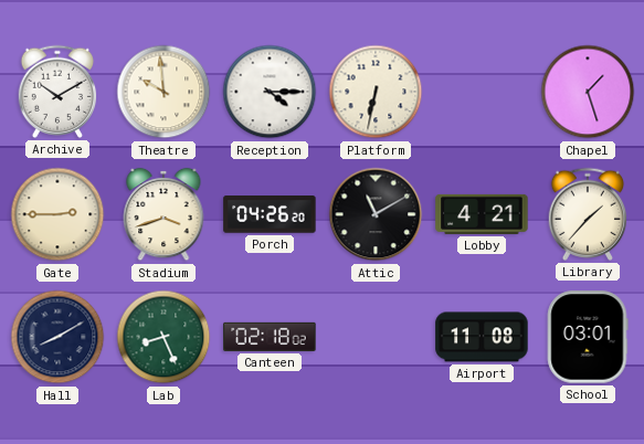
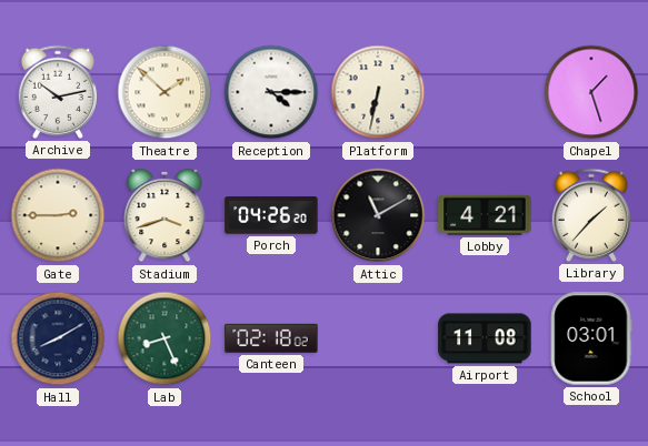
Archive: 10:10 -> 10:13
Theatre: 9:59 -> 1:52
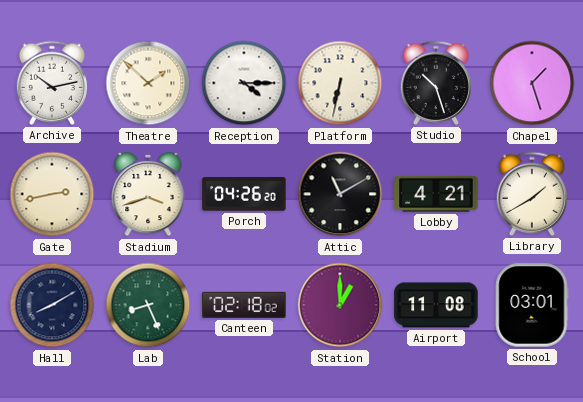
Studio: none -> 10:27
Gate: 2:45 -> 2:43
Library: 1:37 -> 1:40
Station: none -> 1:00
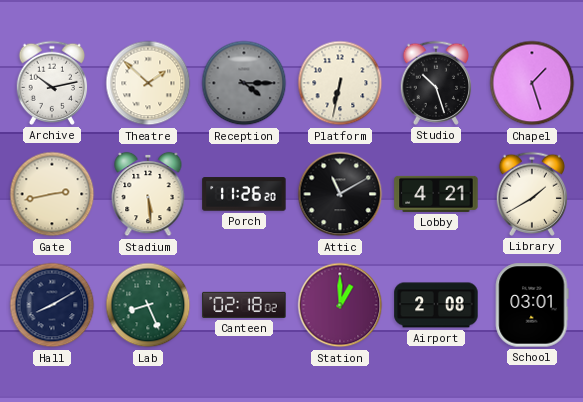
Reception dial: white -> grey
Stadium: 3:42 -> 5:29
Porch: 04:26 -> 11:26
Airport: 11:08 -> 2:08
